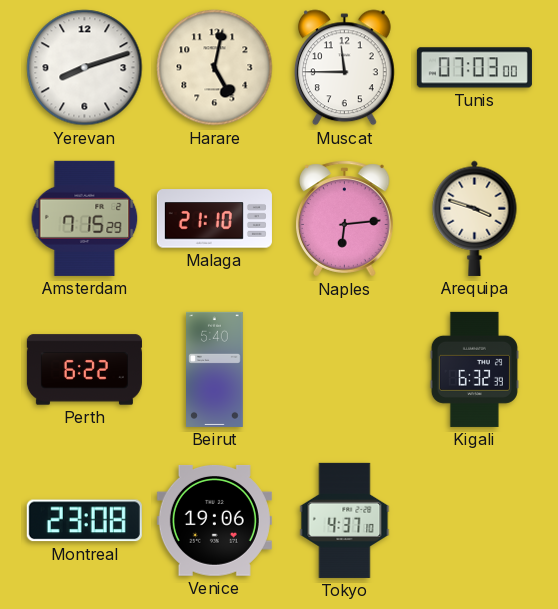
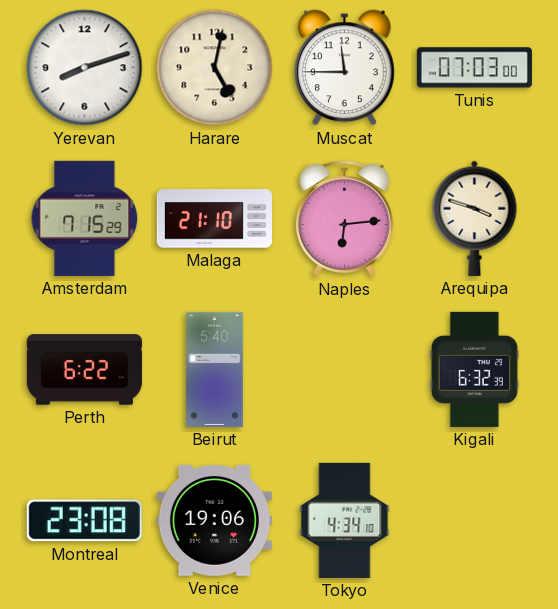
Tokyo: 4:37 -> 4:34
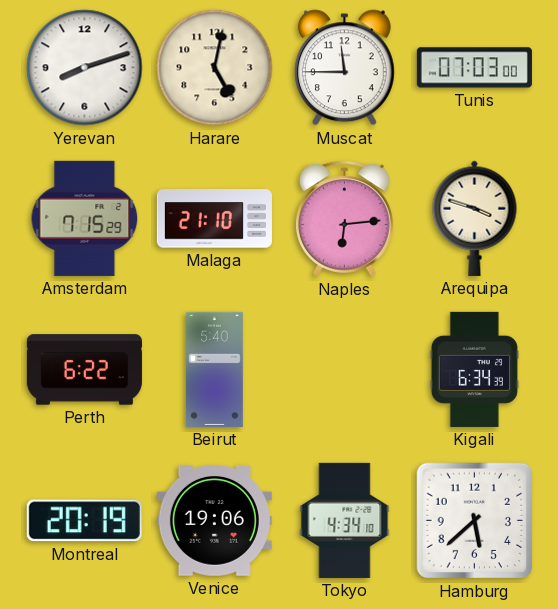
Kigali: 6:32 -> 6:34
Montreal: 23:08 -> 20:19
Hamburg: none -> 5:38
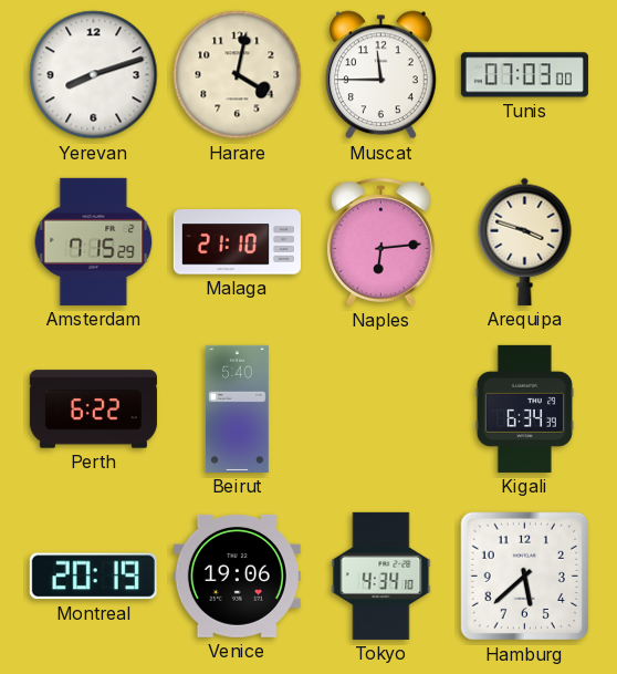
Harare: 5:02 -> 4:02
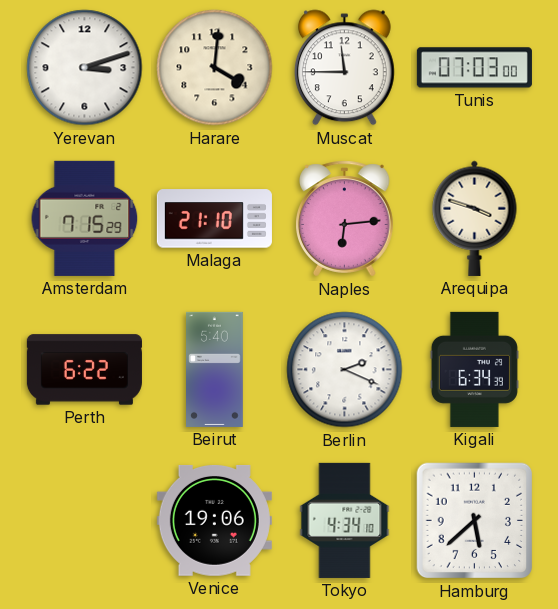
Yerevan: 8:12 -> 3:12
Harare: 4:02 -> 4:01
Berlin: none -> 2:19
Montreal: 20:19 -> none
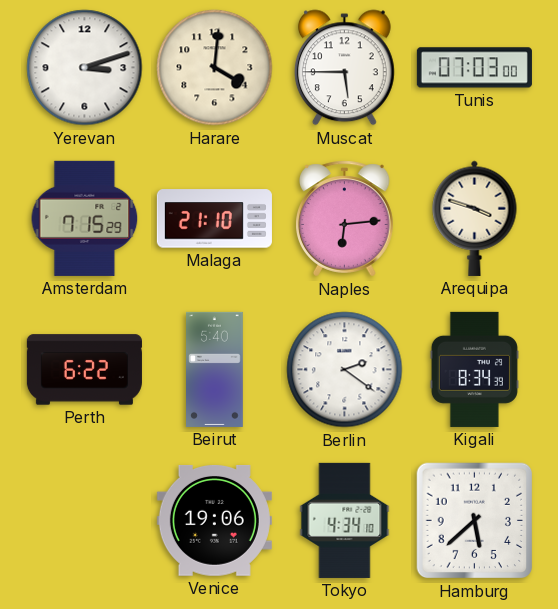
Muscat: 11:45 -> 5:45
Berlin: 2:19 -> 2:21
Kigali: 6:34 -> 8:34
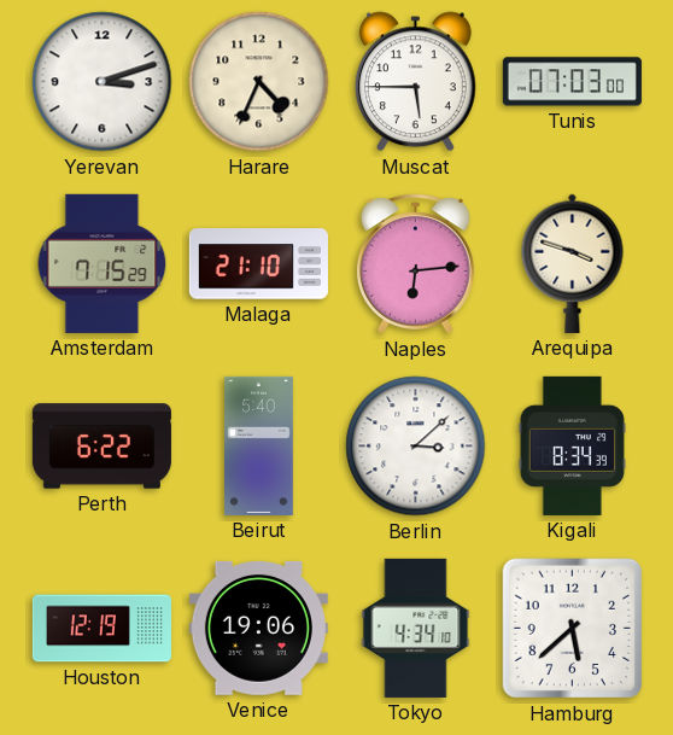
Harare: 4:01 -> 4:34
Berlin: 2:21 -> 3:08
Houston: none -> 12:19
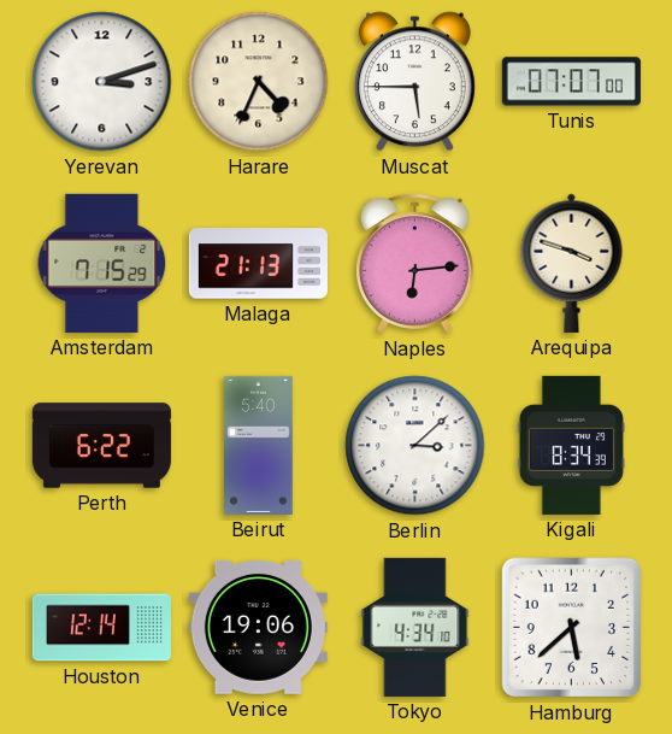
Tunis: 07:03 -> 07:07
Malaga: 21:10 -> 21:13
Houston: 12:19 -> 12:14
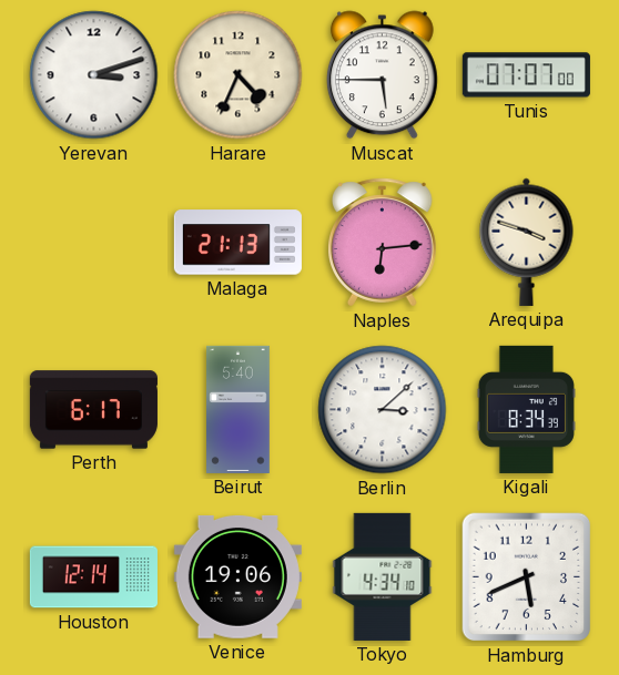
Amsterdam: 7:15 -> none
Perth: 6:22 -> 6:17
Hamburg: 5:38 -> 5:41
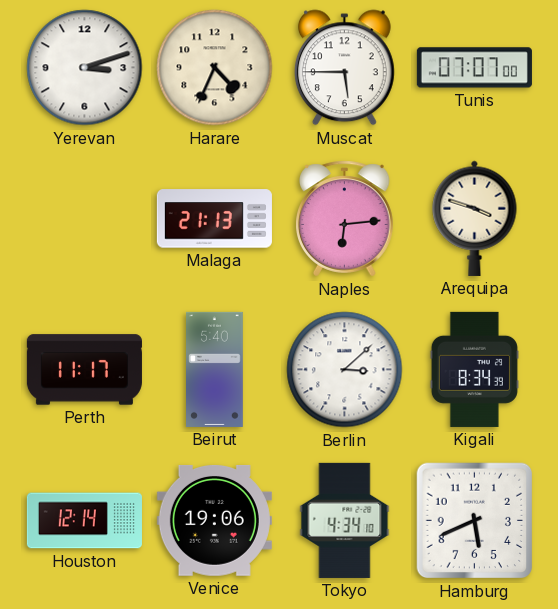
Perth: 6:17 -> 11:17
